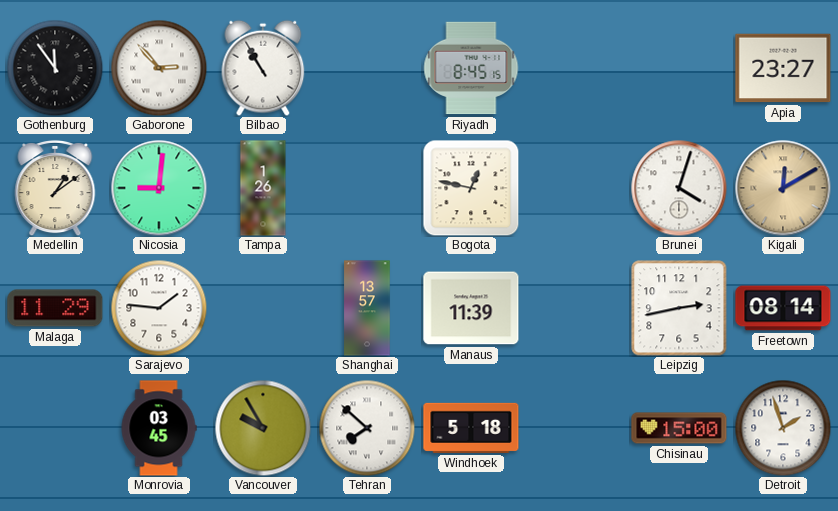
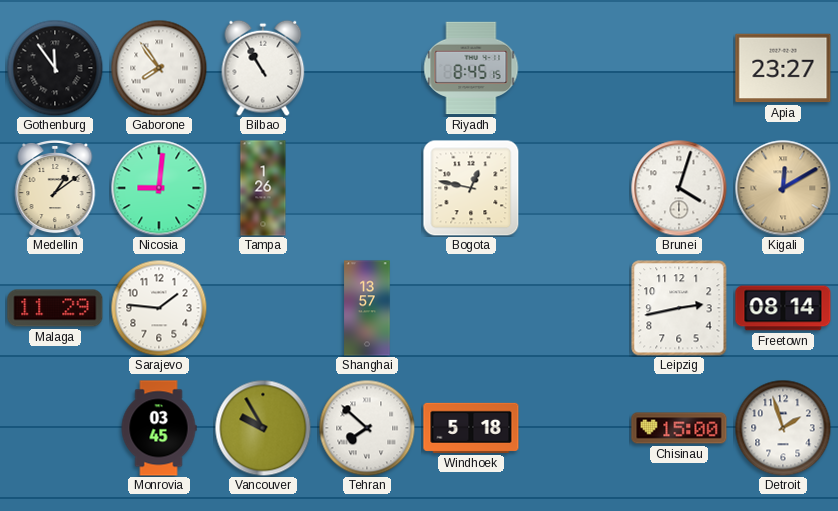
Gaborone: 2:53 -> 7:54
Manaus: 11:39 -> none
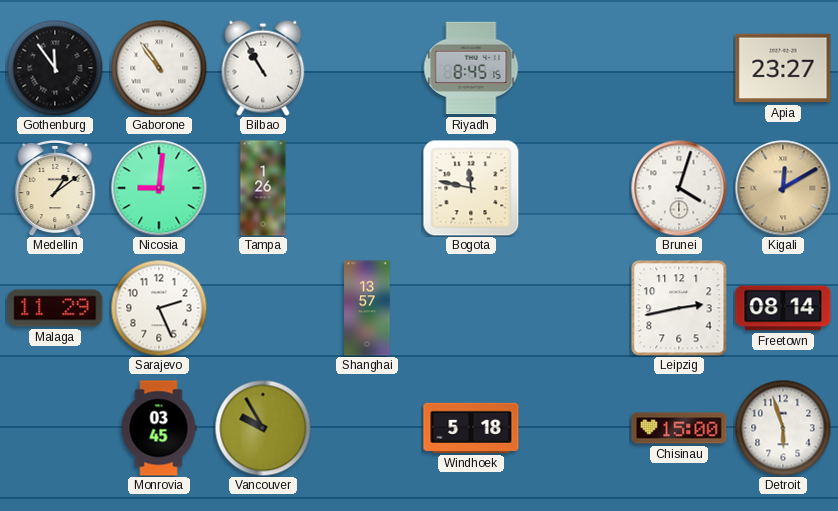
Gaborone: 7:54 -> 10:54
Bogota: 12:47 -> 11:47
Sarajevo: 1:46 -> 2:26
Tehran: 7:52 -> none
Detroit: 1:57 -> 5:57
